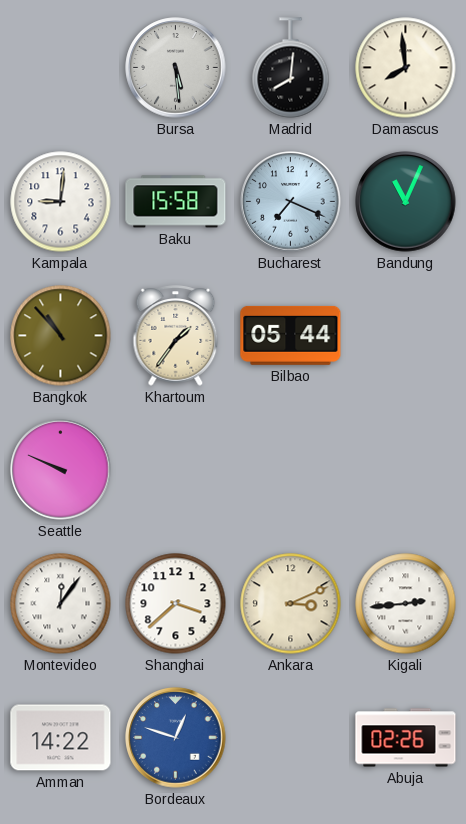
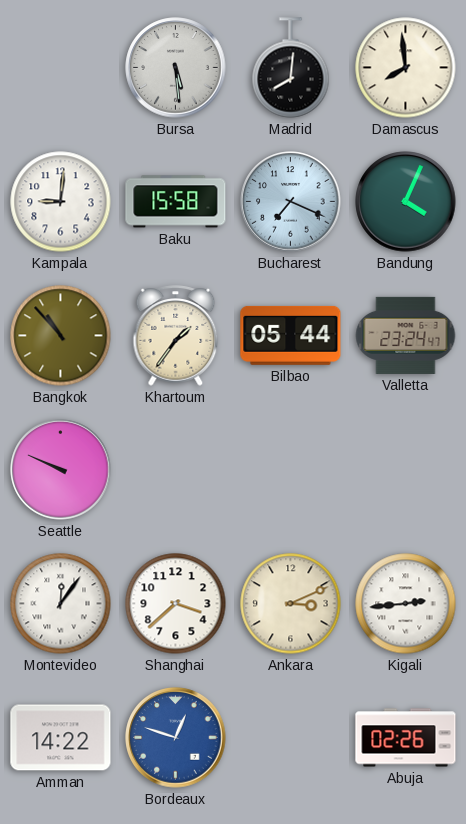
Bandung: 11:04 -> 4:04
Valletta: none -> 23:24
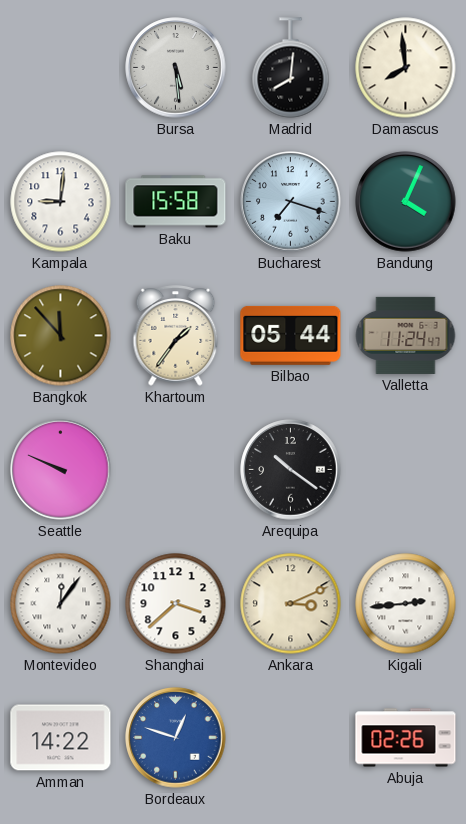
Bucharest: 7:19 -> 7:18
Bangkok: 10:53 -> 11:53
Valletta: 23:24 -> 11:24
Arequipa: none -> 10:21
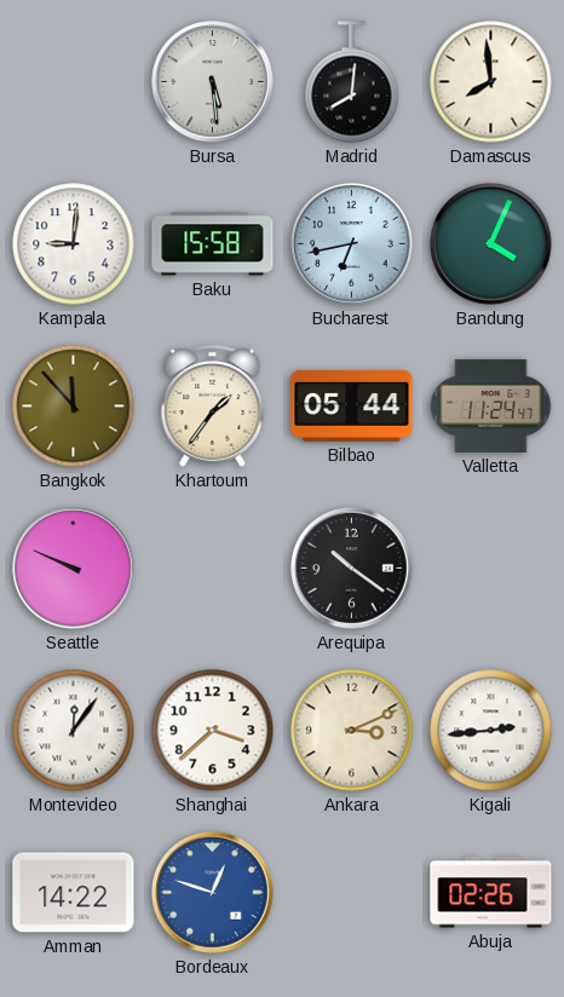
Bucharest: 7:18 -> 6:43
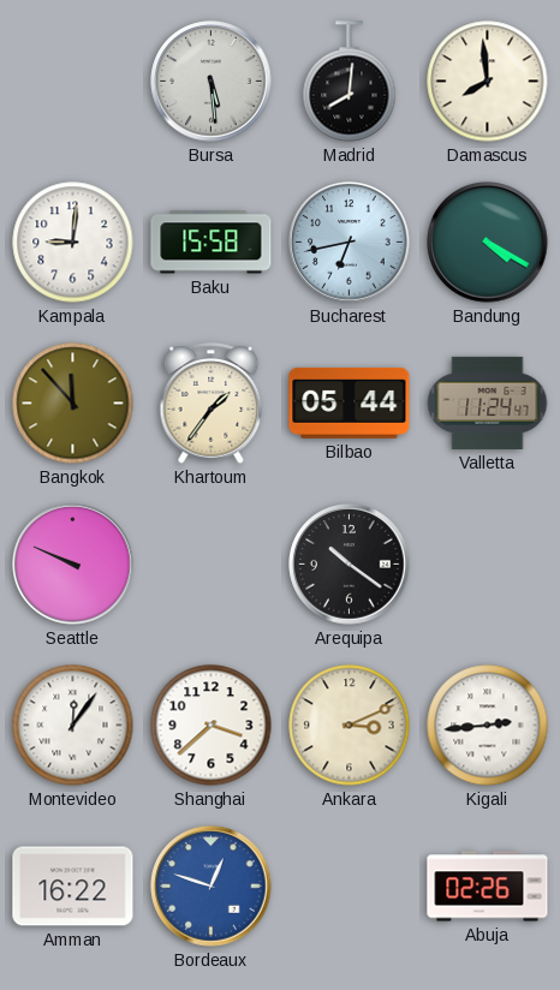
Bandung: 4:04 -> 4:20
Amman: 14:22 -> 16:22
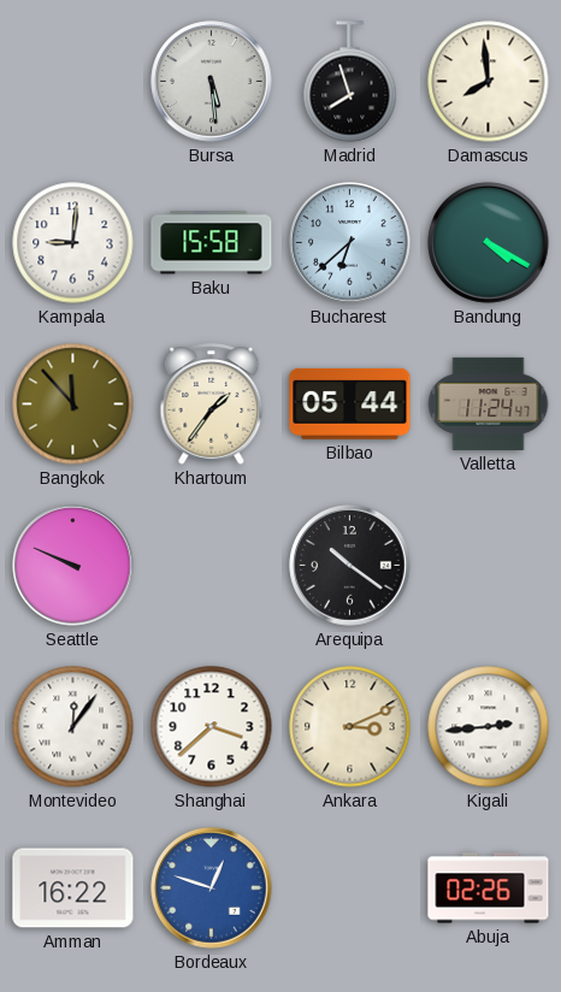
Madrid: 8:01 -> 7:57
Bucharest: 6:43 -> 6:38
